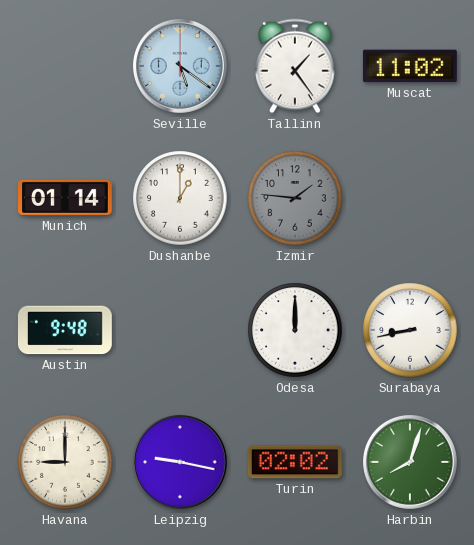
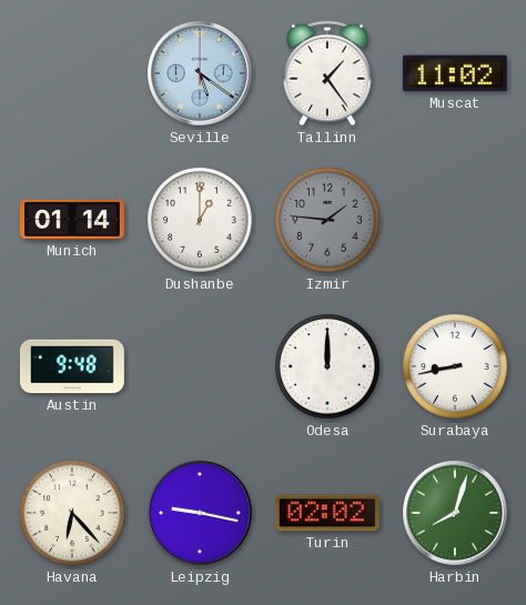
Havana: 9:00 -> 6:23
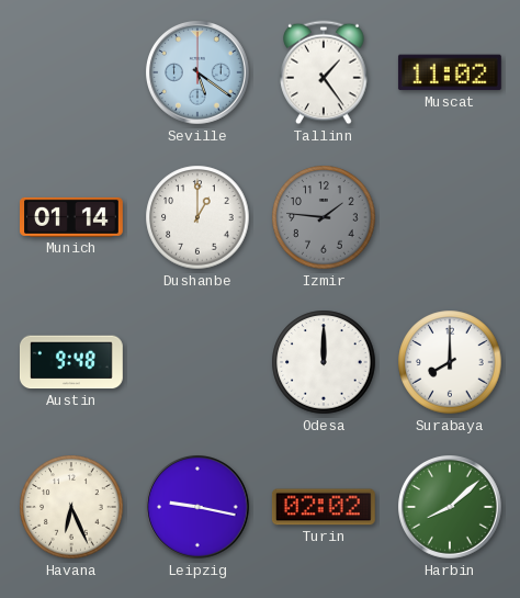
Surabaya: 8:43 -> 8:00
Havana: 6:23 -> 6:26
Harbin: 8:03 -> 8:08
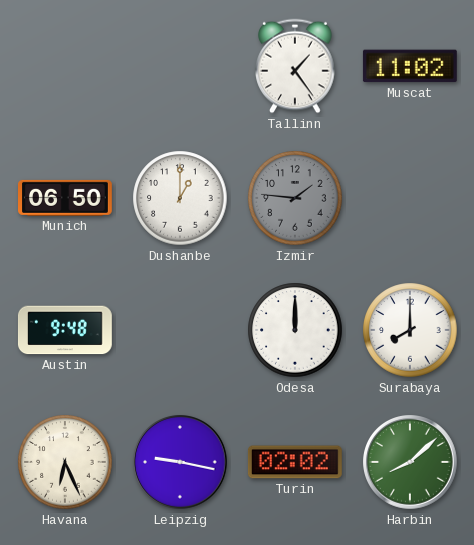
Seville: 5:21 -> none
Munich: 01:14 -> 06:50
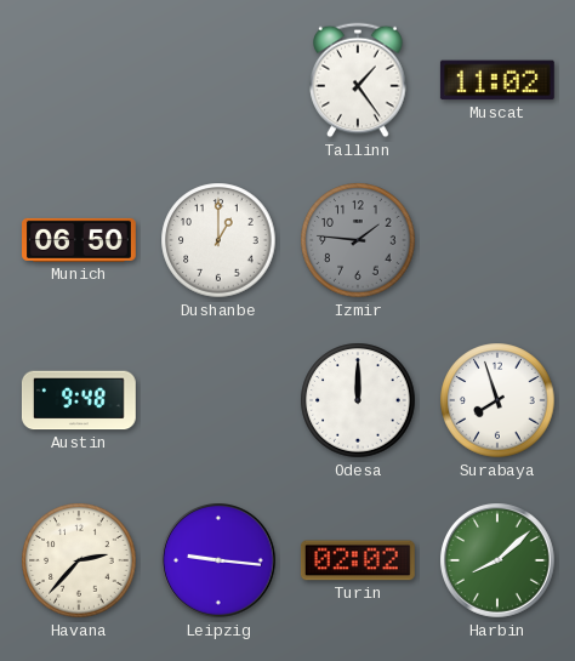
Surabaya: 8:00 -> 7:57
Havana: 6:26 -> 2:37
Leipzig: 9:17 -> 9:16
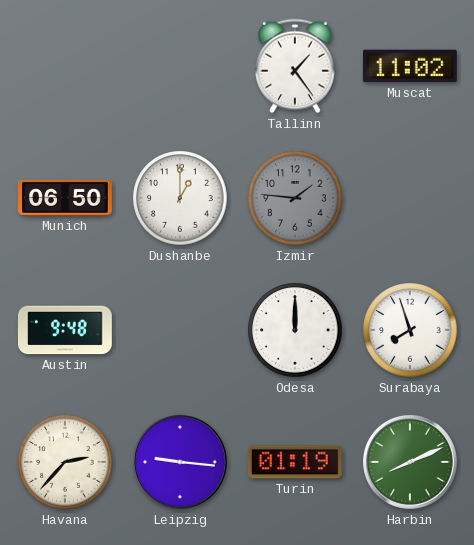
Turin: 02:02 -> 01:19
Harbin: 8:08 -> 8:11
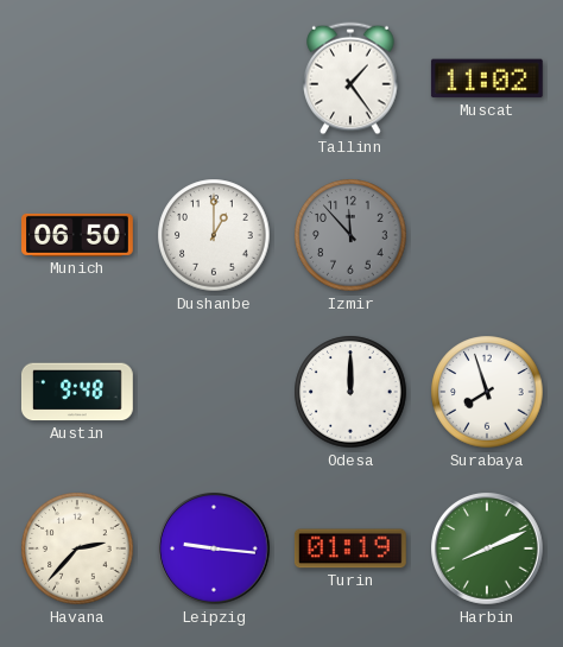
Izmir: 1:46 -> 11:53
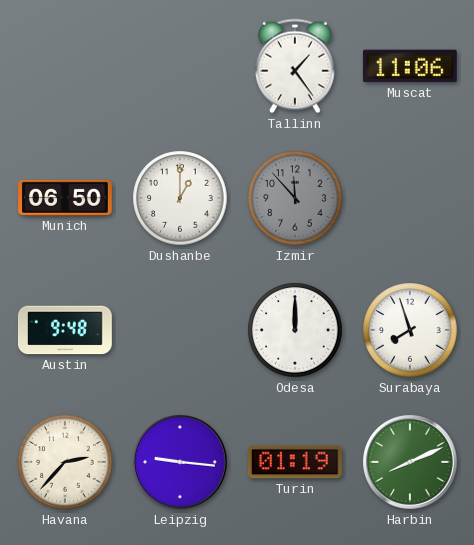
Muscat: 11:02 -> 11:06
